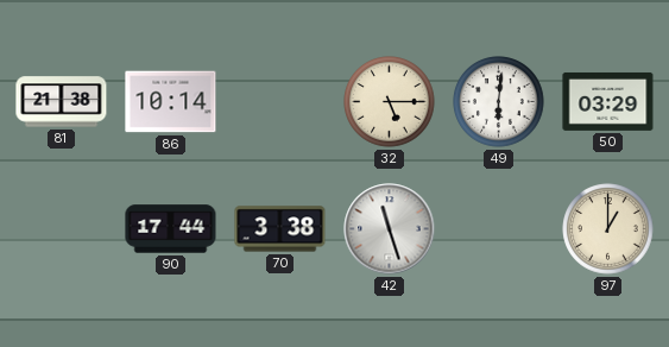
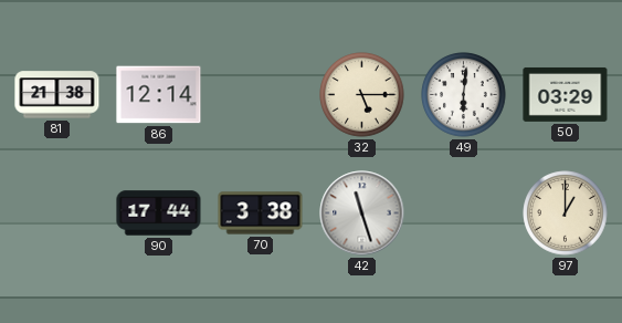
86: 10:14 -> 12:14
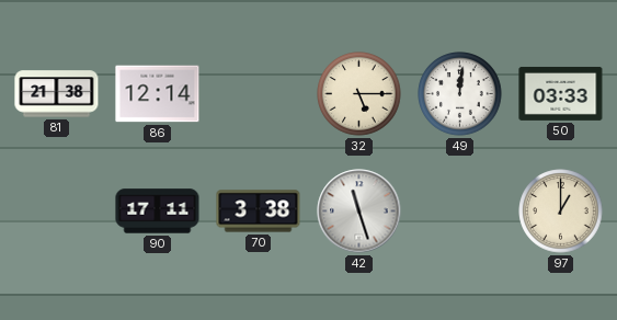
49: 6:01 -> 12:01
50: 03:29 -> 03:33
90: 17:44 -> 17:11
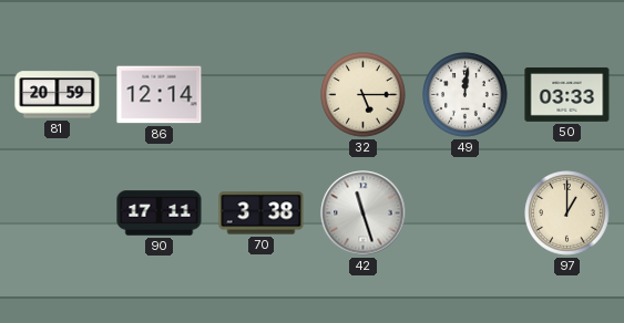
81: 21:38 -> 20:59
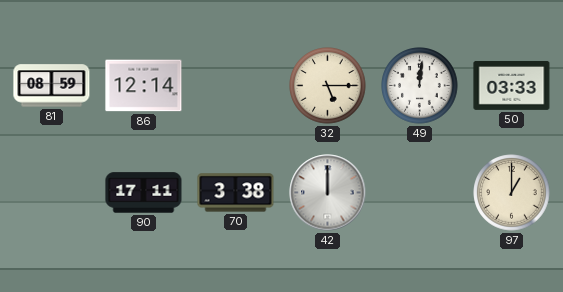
81: 20:59 -> 08:59
42: 11:27 -> 12:00
